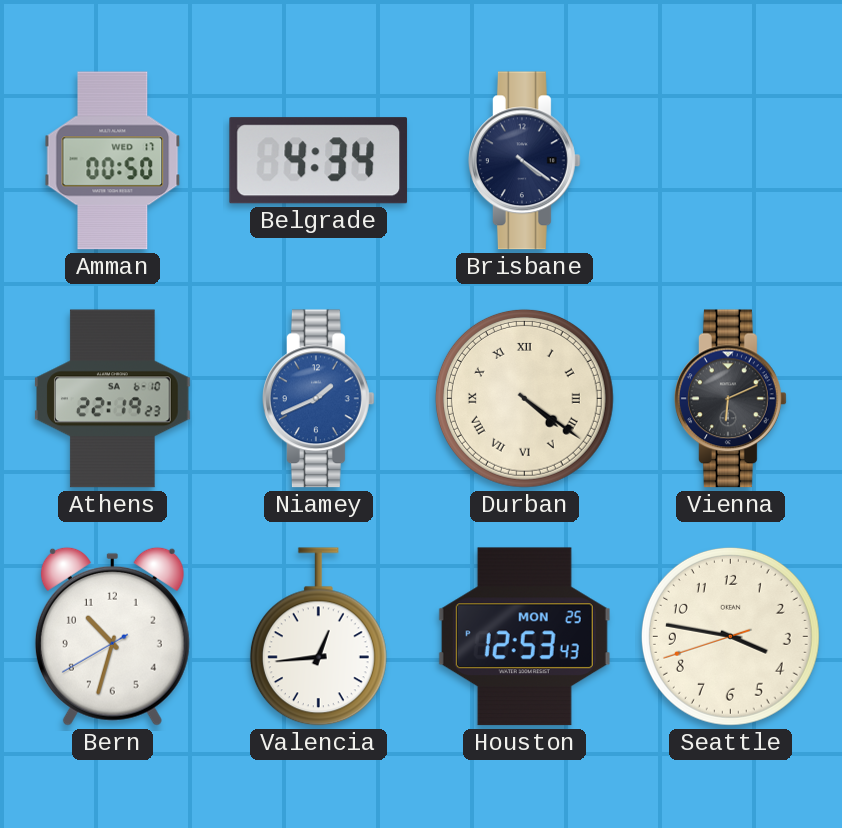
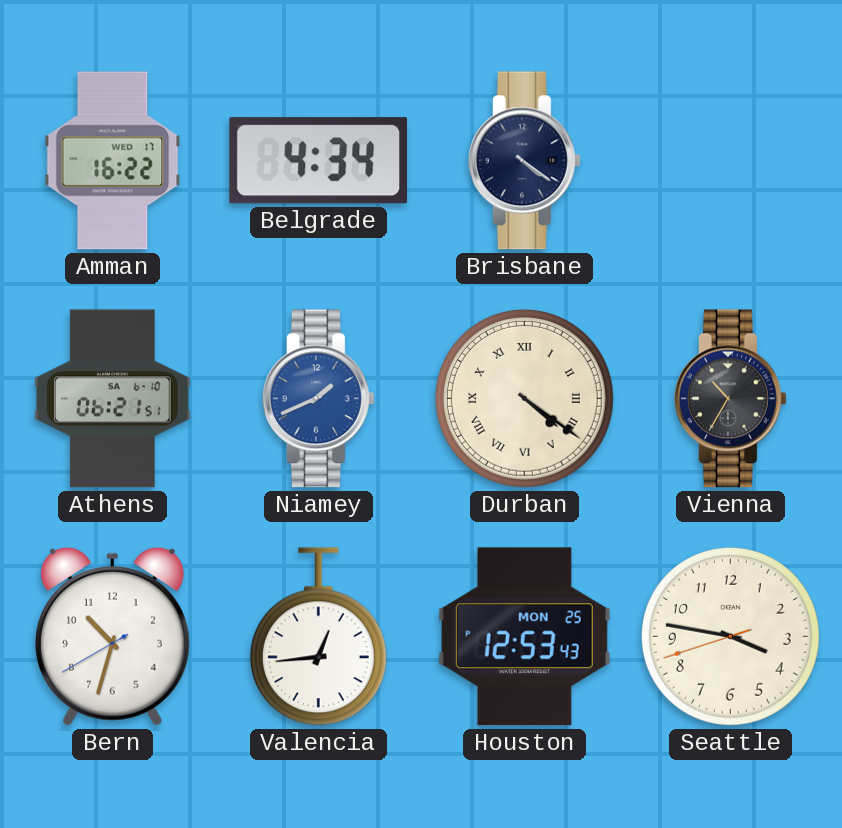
Amman: 00:50 -> 16:22
Athens: 22:19 -> 06:21
Vienna: 6:11 -> 10:35
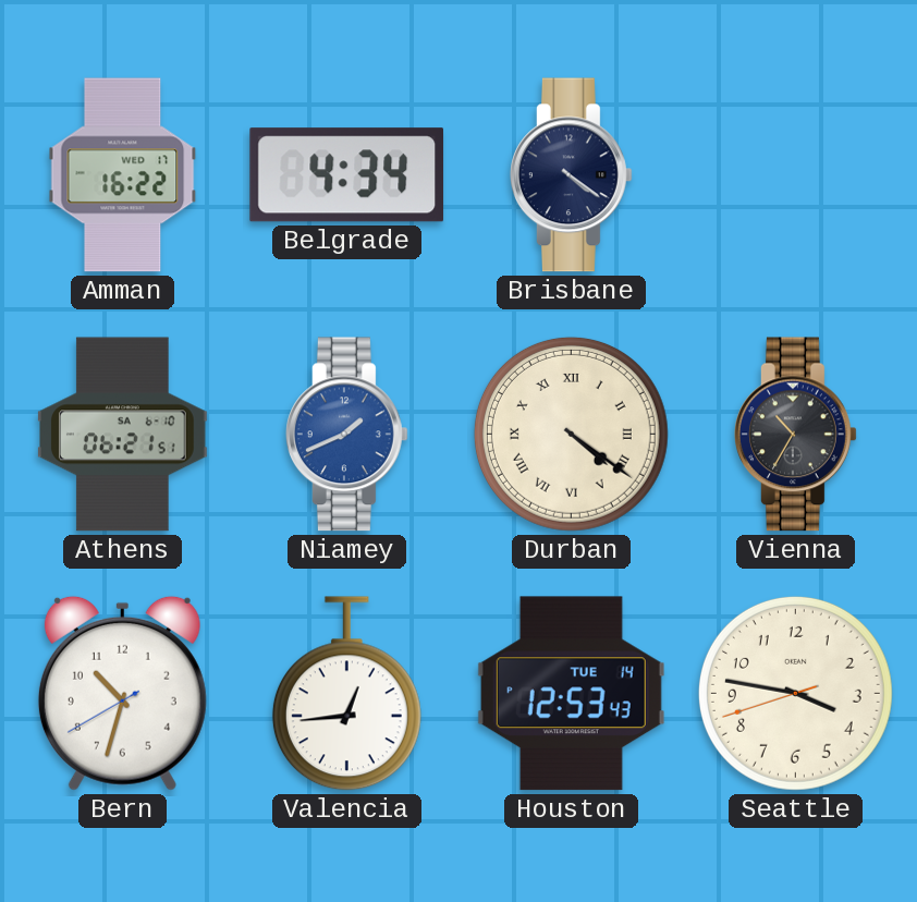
Houston date: MON 25 -> TUE 14
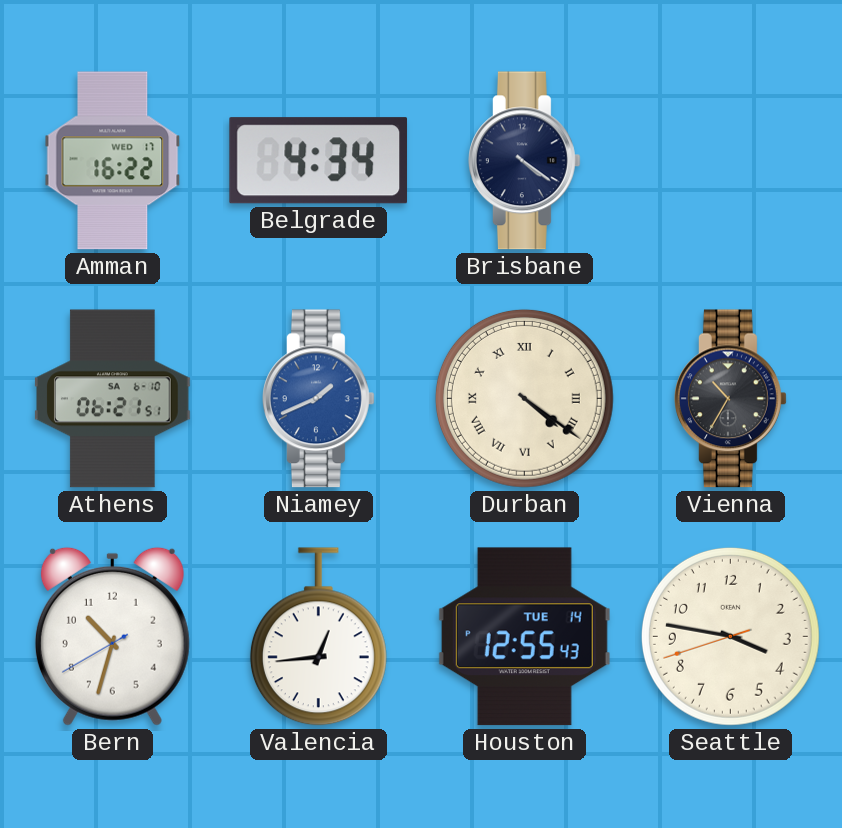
Houston: 12:53 -> 12:55
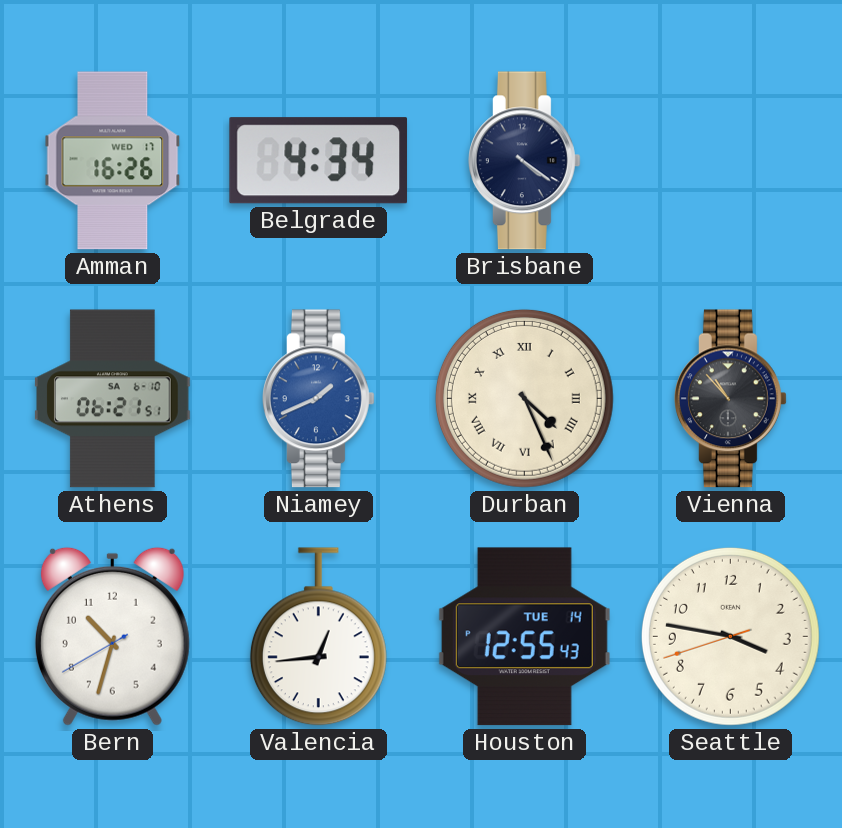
Amman: 16:22 -> 16:26
Durban: 4:21 -> 4:26
Vienna: 10:35 -> 10:53
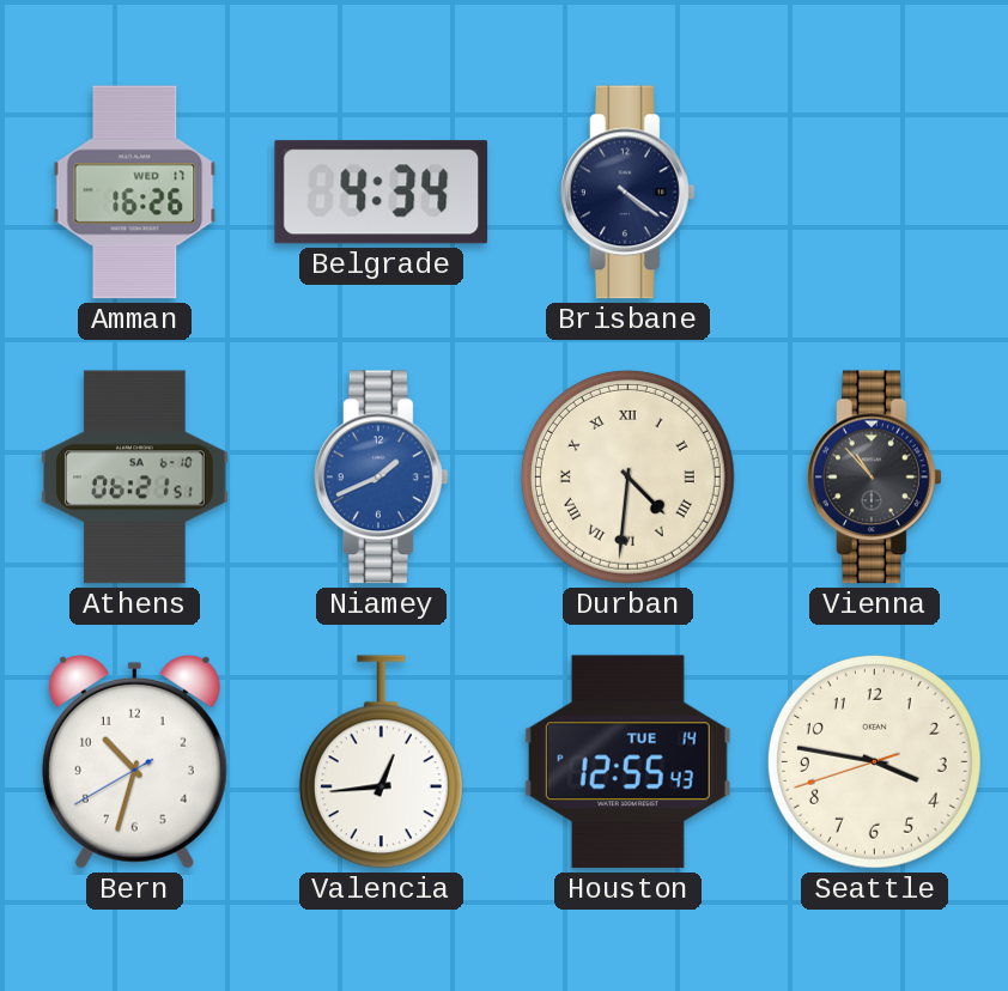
Durban: 4:26 -> 4:31
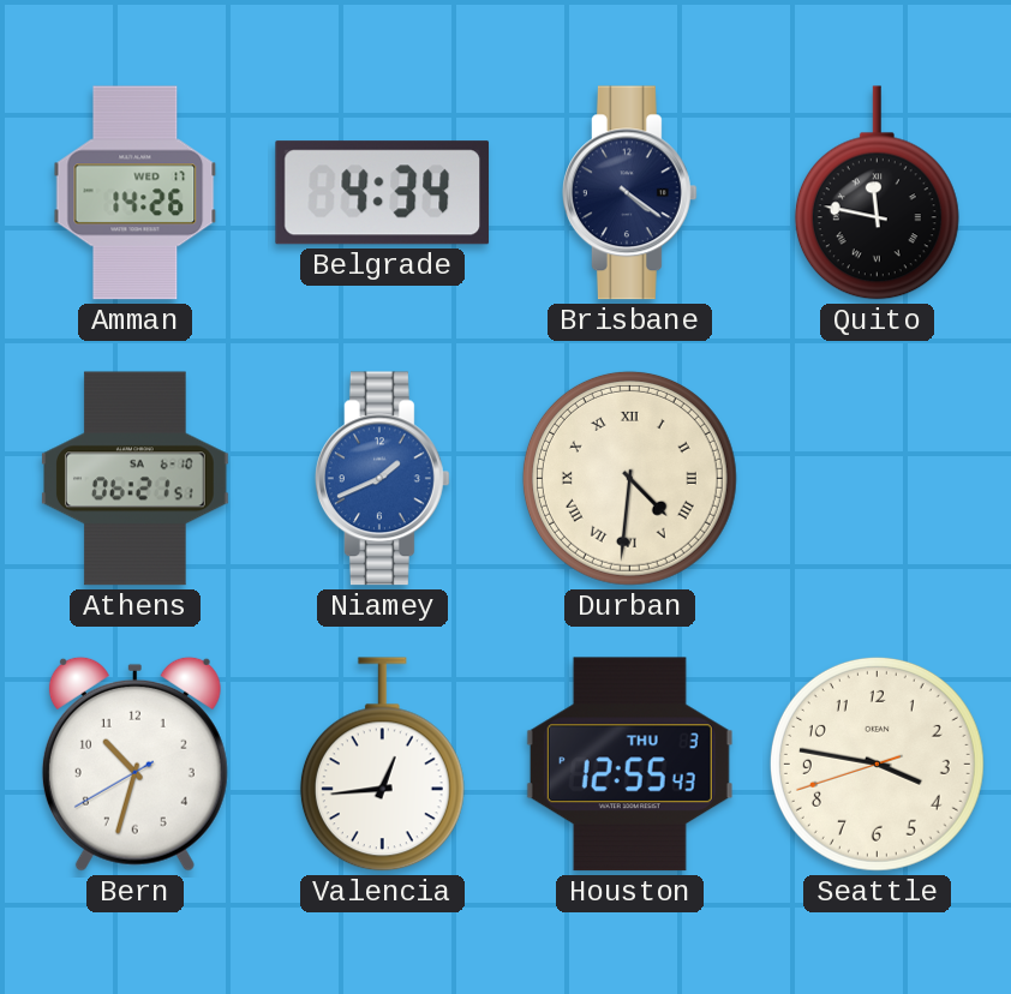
Amman: 16:26 -> 14:26
Quito: none -> 11:47
Vienna: 10:53 -> none
Houston date: TUE 14 -> THU 3
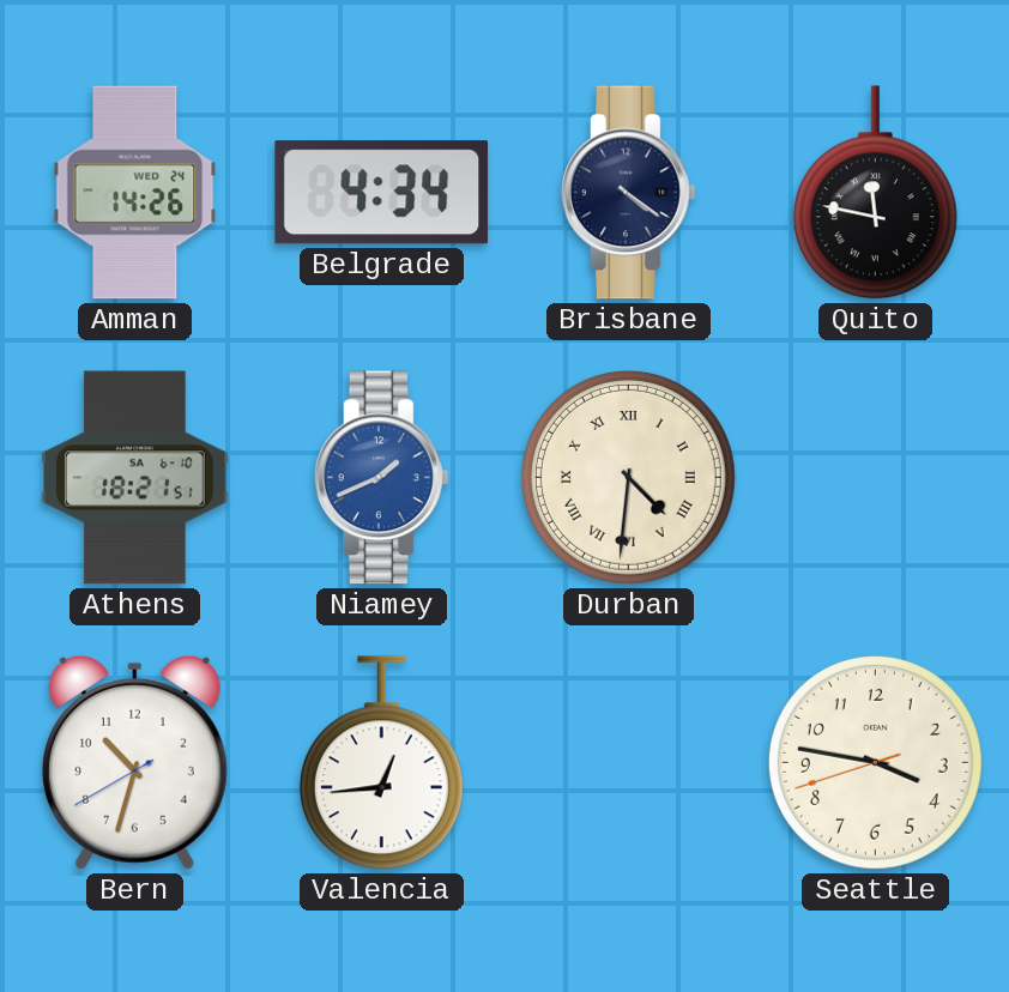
Amman date: WED 17 -> WED 24
Athens: 06:21 -> 18:21
Houston: 12:55 -> none
